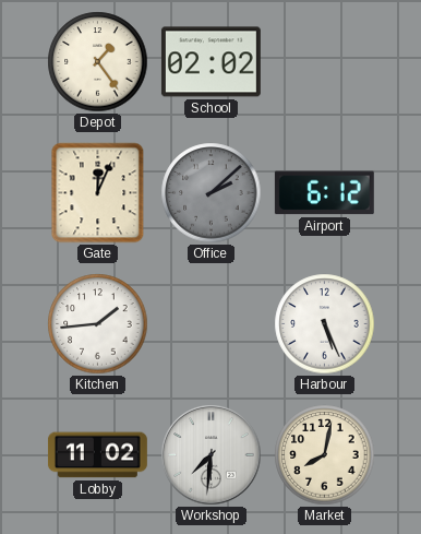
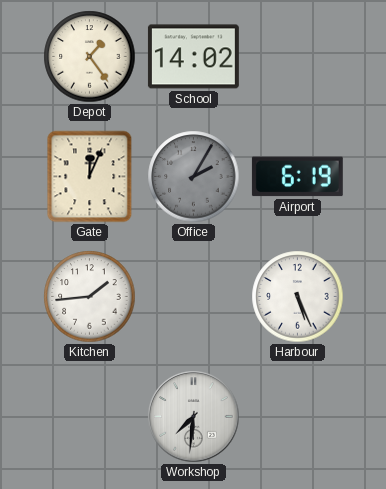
School: 02:02 -> 14:02
Office: 2:08 -> 2:05
Airport: 6:12 -> 6:19
Lobby: 11:02 -> none
Market: 8:02 -> none
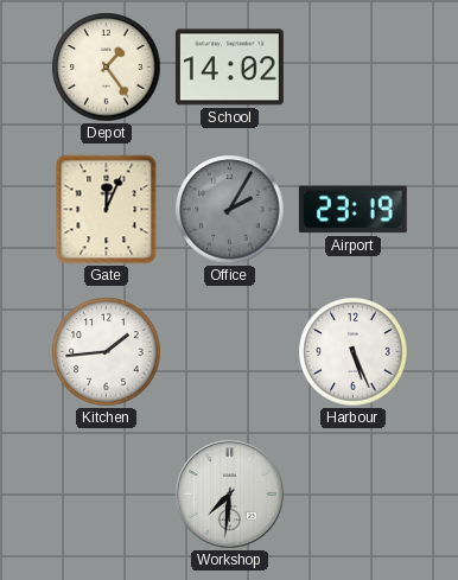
Airport: 6:19 -> 23:19
